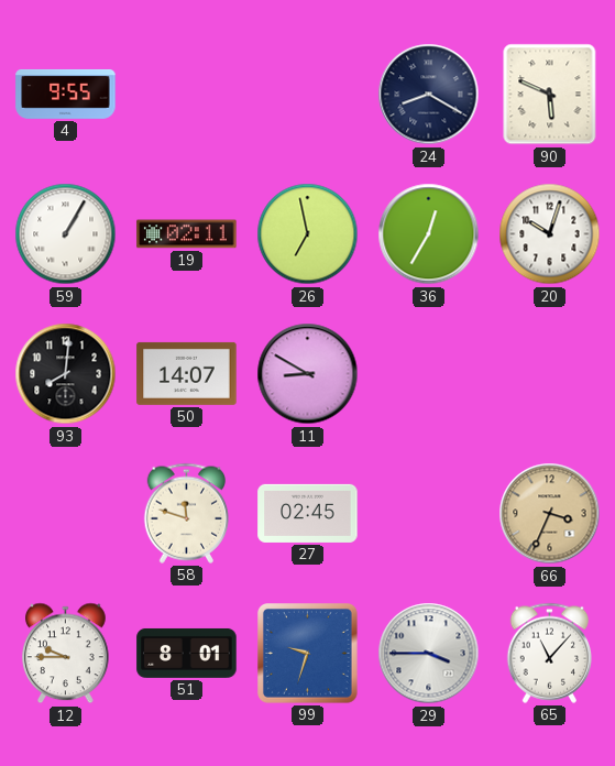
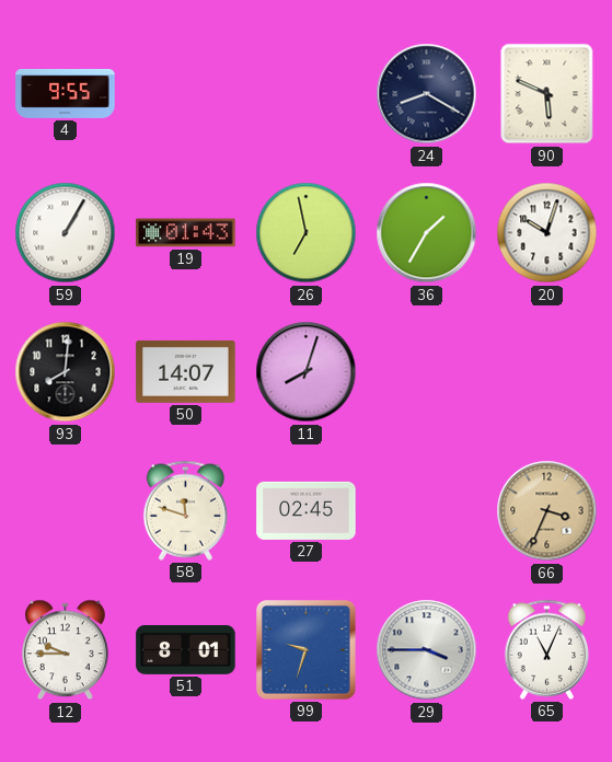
19: 02:11 -> 01:43
36: 12:35 -> 1:35
11: 8:50 -> 8:03
65: 11:07 -> 11:04
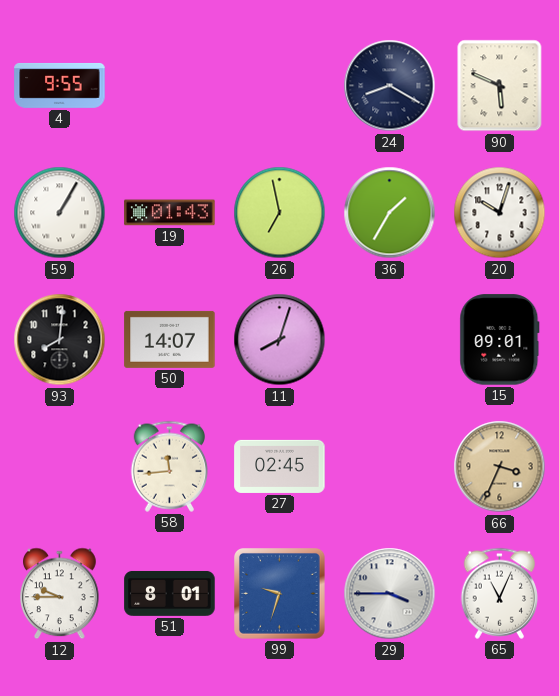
15: none -> 09:01
58: 11:48 -> 11:44
